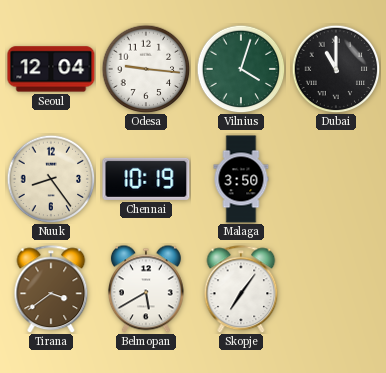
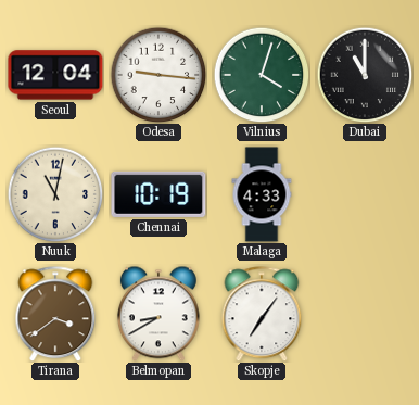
Nuuk: 8:24 -> 11:02
Malaga: 3:50 -> 4:33
Belmopan: 5:40 -> 8:40
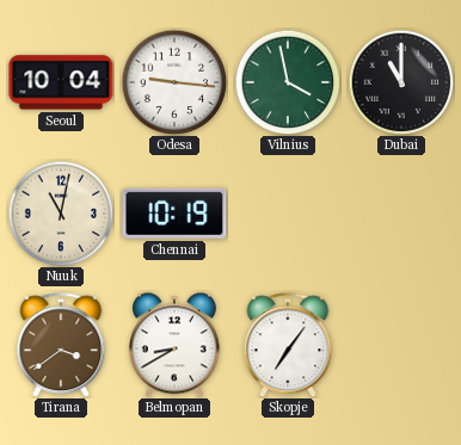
Seoul: 12:04 -> 10:04
Vilnius: 4:03 -> 3:58
Malaga: 4:33 -> none
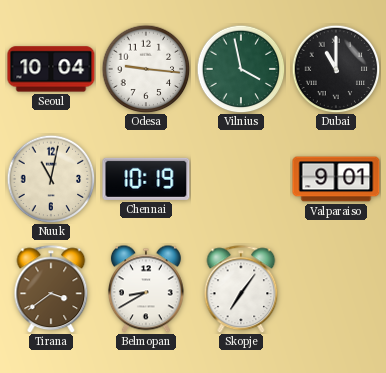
Valparaiso: none -> 9:01
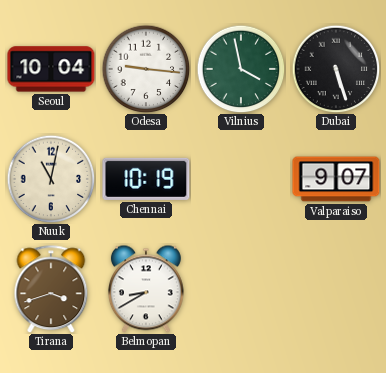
Dubai: 11:00 -> 5:27
Valparaiso: 9:01 -> 9:07
Tirana: 3:39 -> 3:42
Skopje: 7:06 -> none
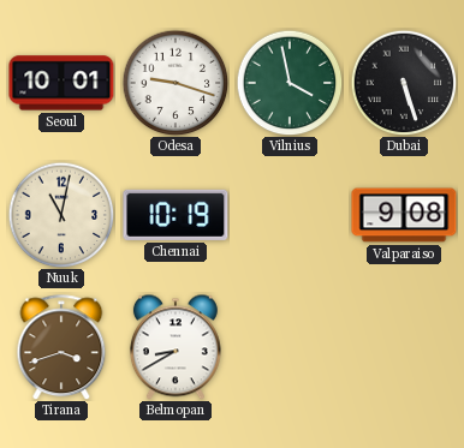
Seoul: 10:04 -> 10:01
Odesa: 9:16 -> 9:18
Valparaiso: 9:07 -> 9:08
